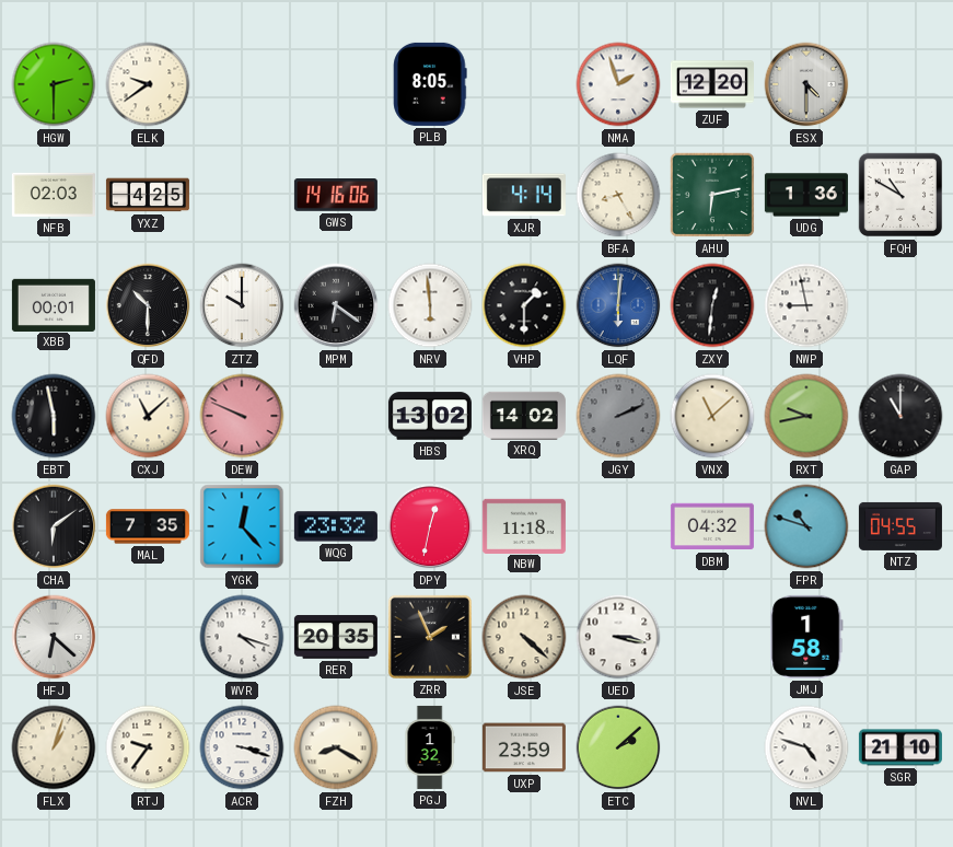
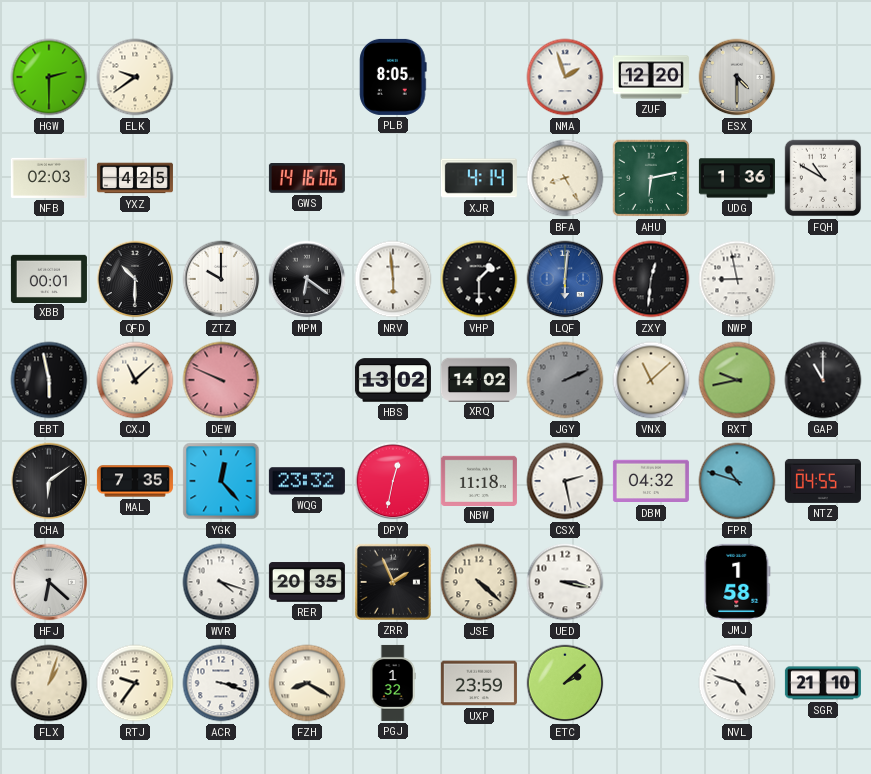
CSX: none -> 2:28
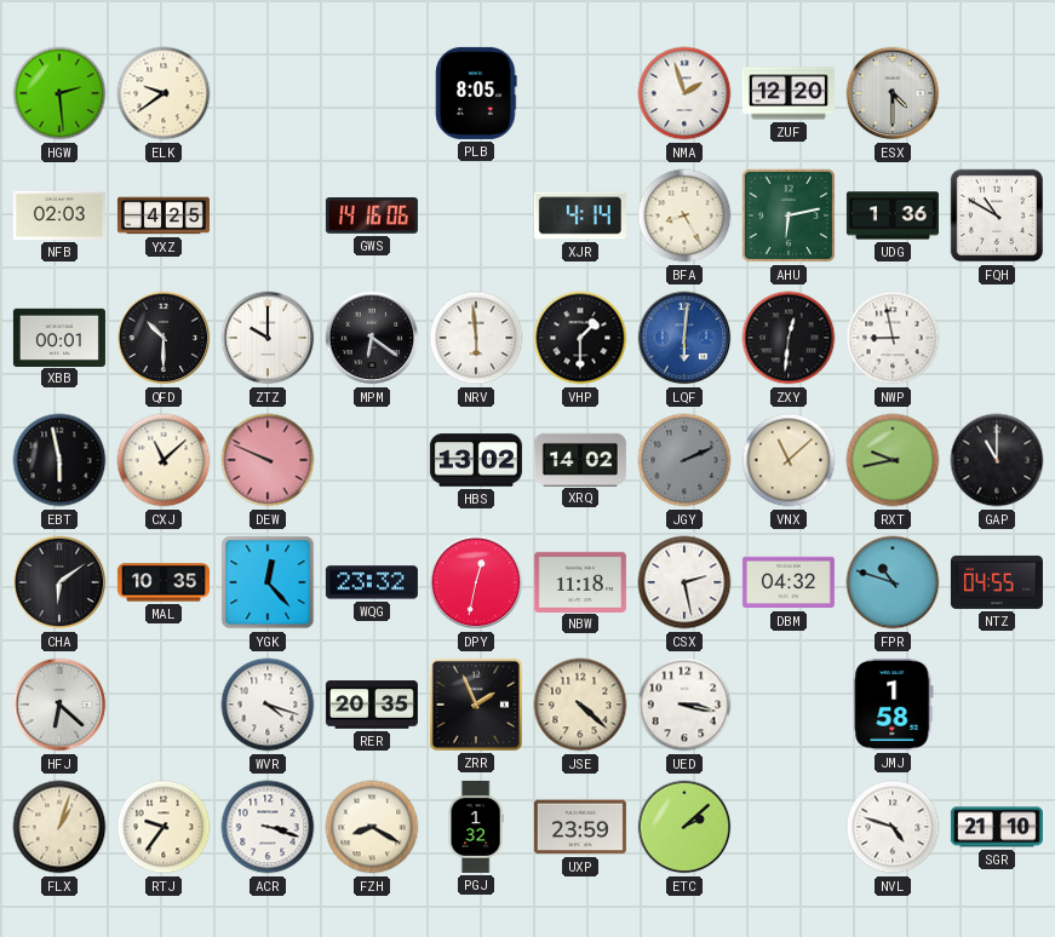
HGW: 2:30 -> 2:29
MAL: 7:35 -> 10:35
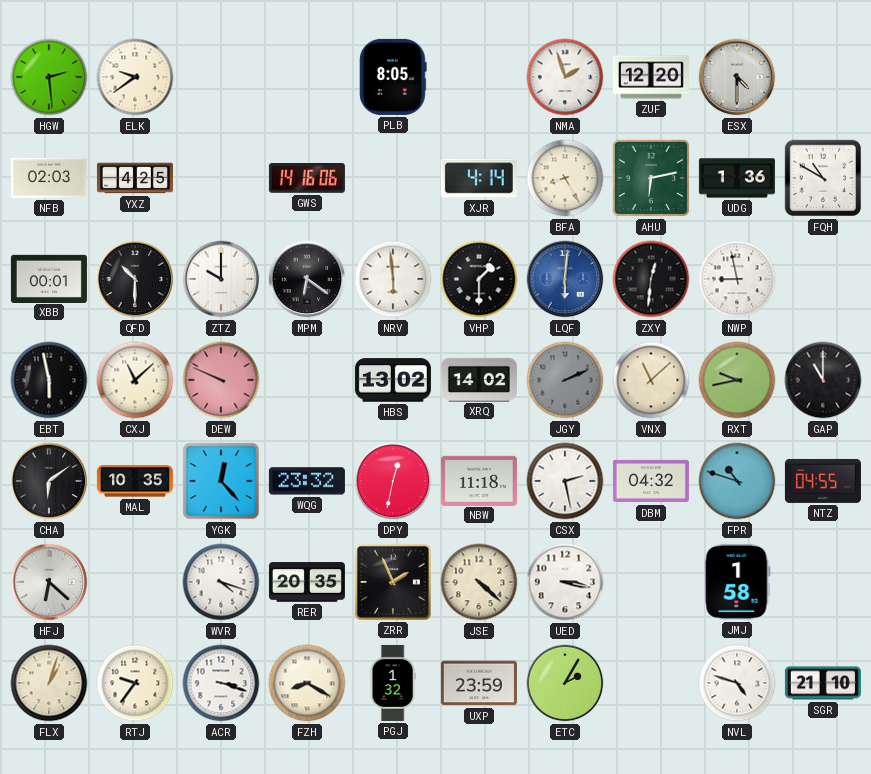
ETC: 2:08 -> 2:05
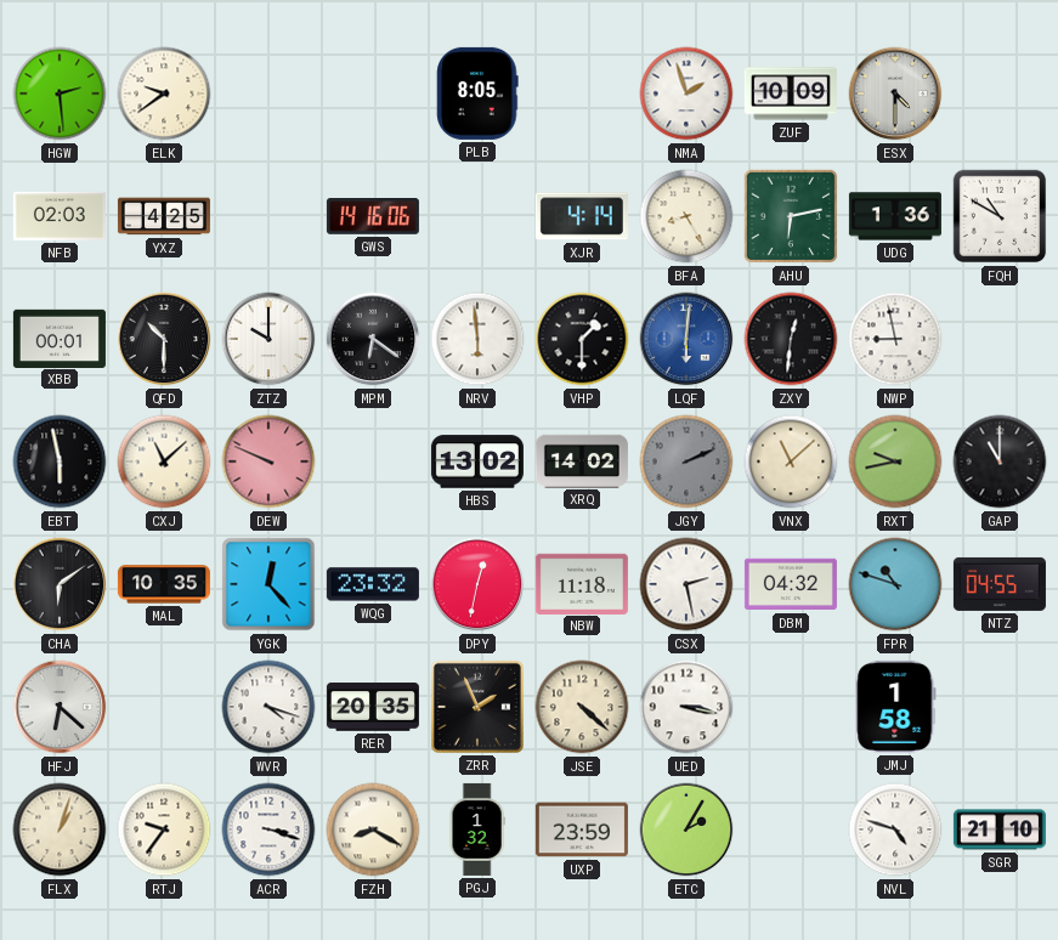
ZUF: 12:20 -> 10:09
